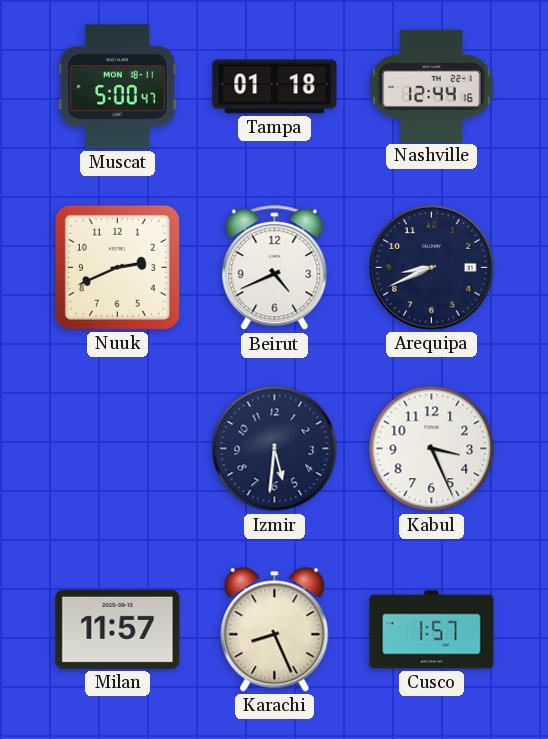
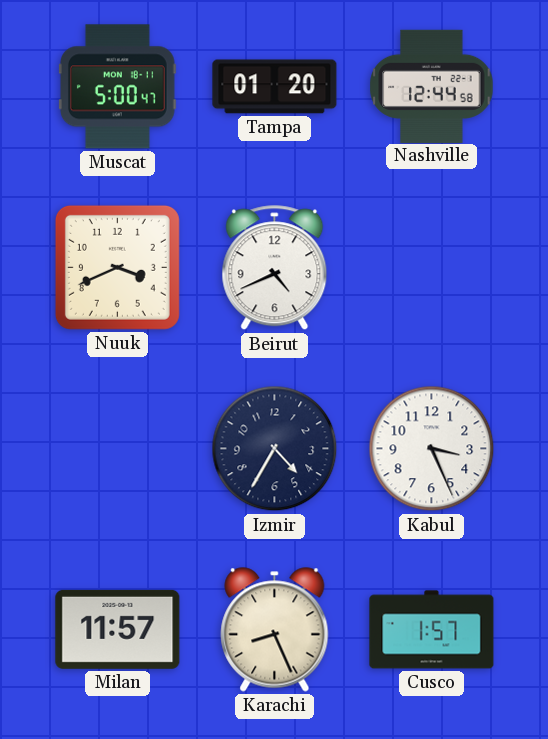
Tampa: 01:18 -> 01:20
Nashville: 12:44:16 -> 12:44:58
Nuuk: 2:41 -> 3:41
Arequipa: 8:41 -> none
Izmir: 5:31 -> 4:35
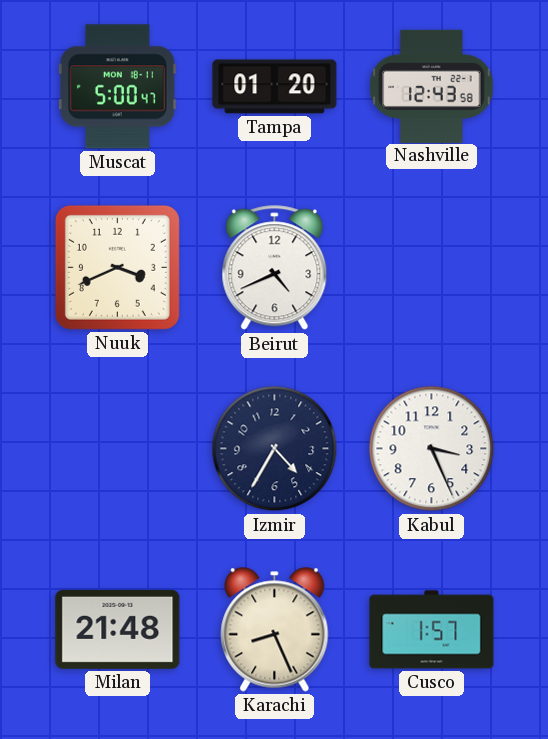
Nashville: 12:44 -> 12:43
Milan: 11:57 -> 21:48
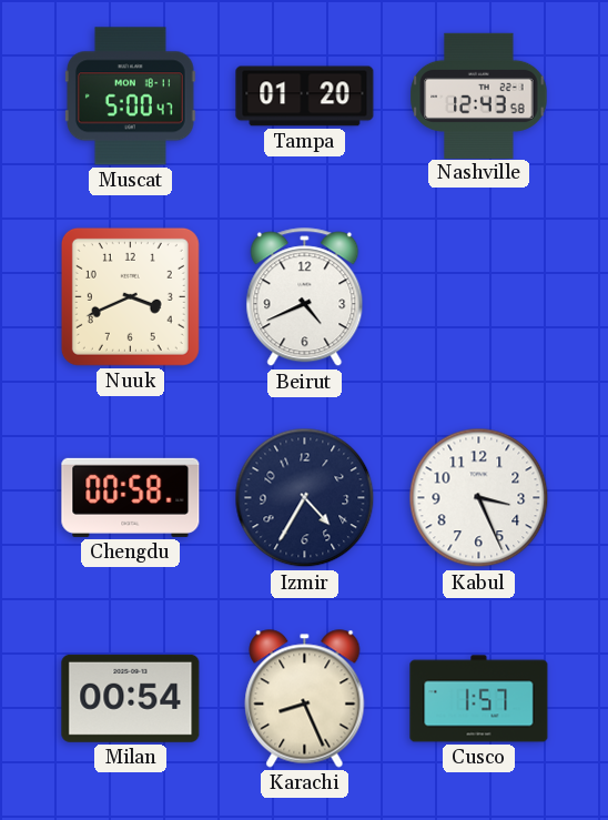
Chengdu: none -> 00:58
Milan: 21:48 -> 00:54
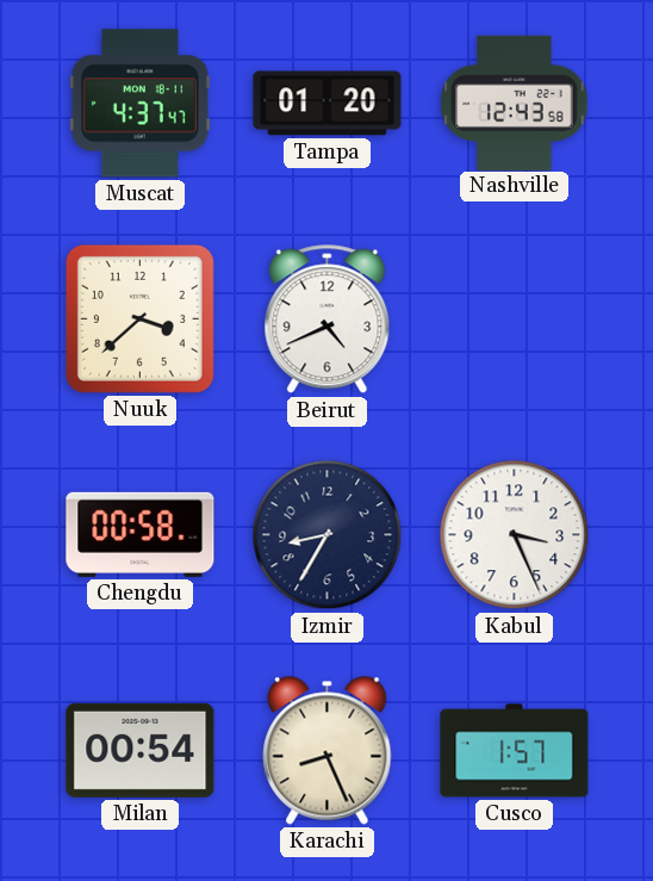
Muscat: 5:00 -> 4:37
Nuuk: 3:41 -> 3:38
Izmir: 4:35 -> 8:35
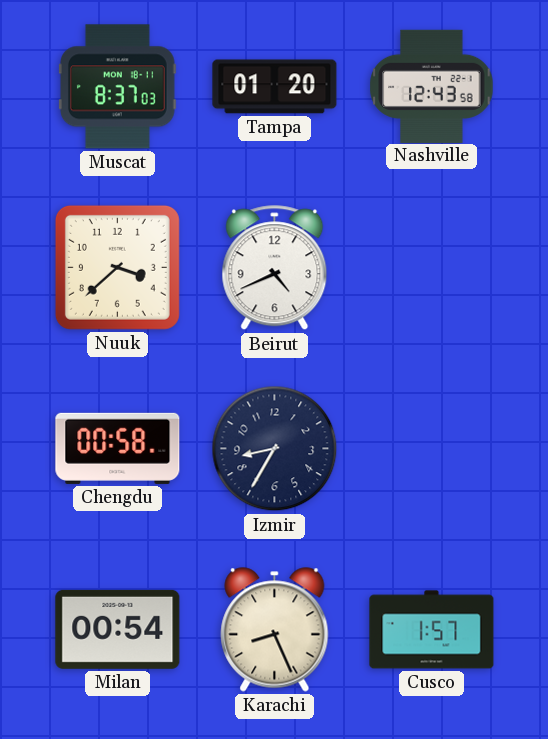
Muscat: 4:37 -> 8:37
Kabul: 3:26 -> none
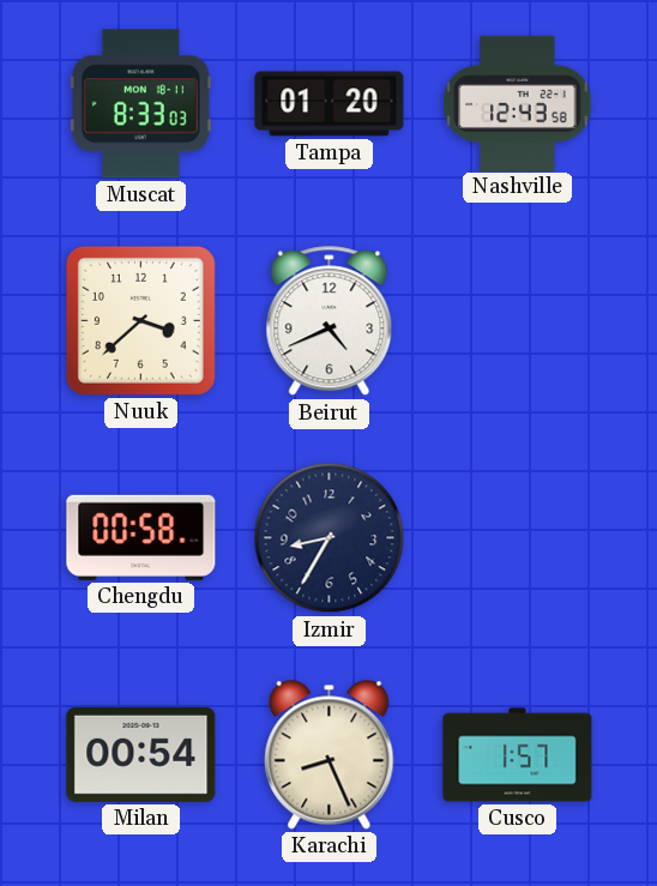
Muscat: 8:37 -> 8:33
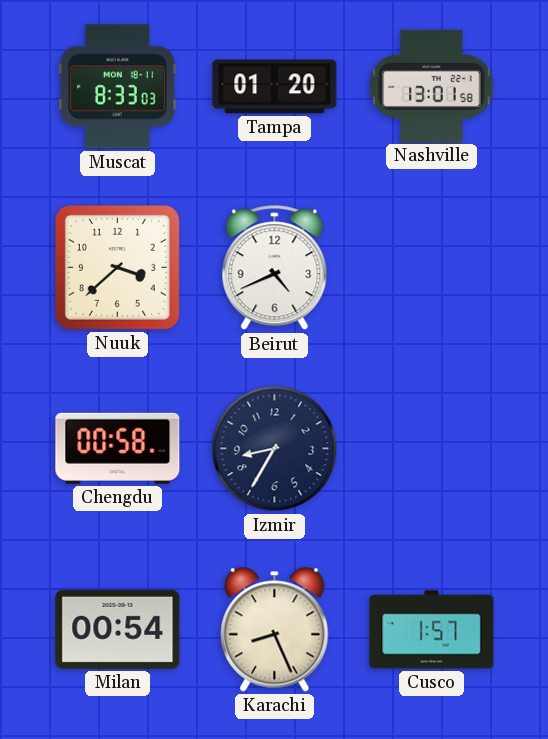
Nashville: 12:43 -> 13:01
